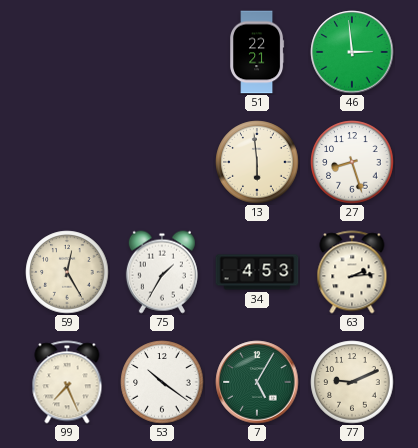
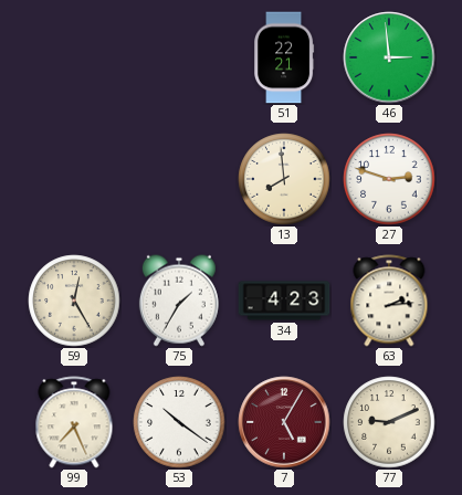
13: 5:59 -> 7:59
27: 8:27 -> 2:48
34: 4:53 -> 4:23
7 dial: green -> burgundy
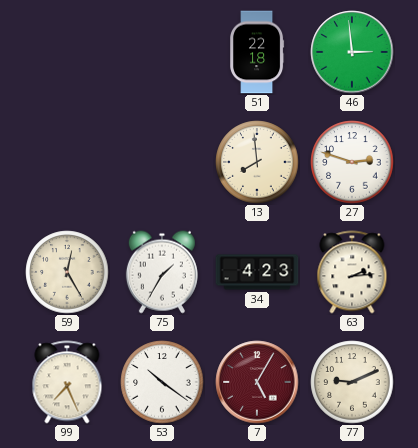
51: 22:21 -> 22:18
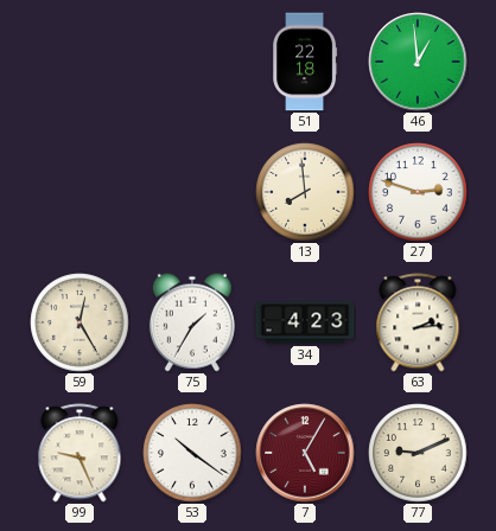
46: 2:59 -> 12:59
99: 7:26 -> 9:26
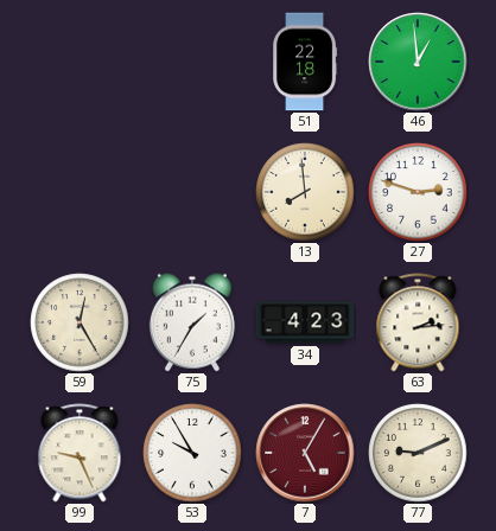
53: 10:21 -> 9:55
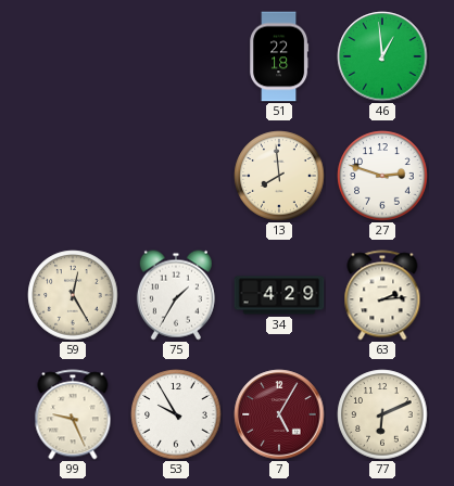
34: 4:23 -> 4:29
77: 9:11 -> 6:11
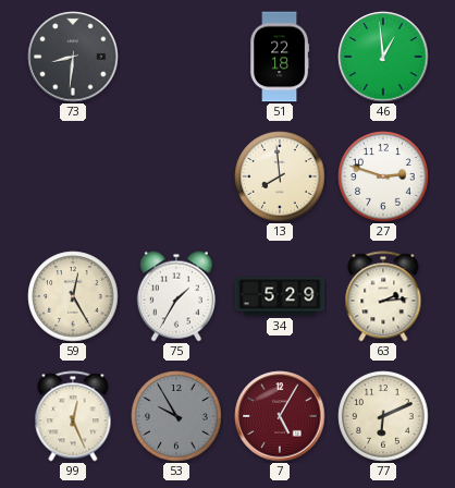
73: none -> 8:31
34: 4:29 -> 5:29
99: 9:26 -> 12:26
53 dial: white -> grey
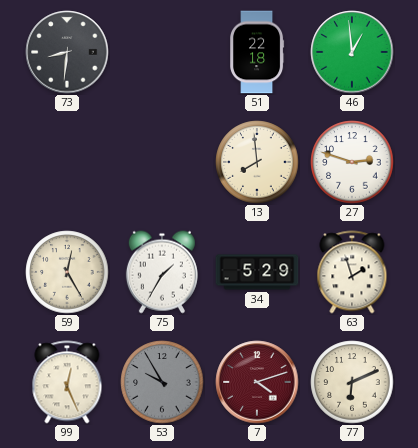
63: 2:14 -> 1:57
7: 5:05 -> 4:12
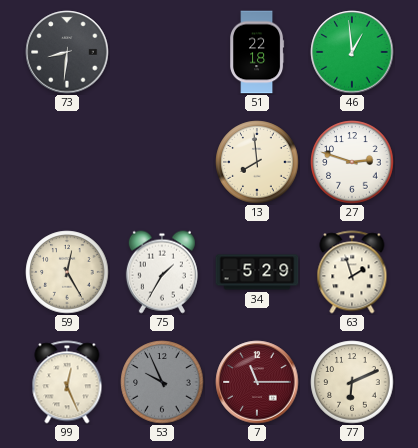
53: 9:55 -> 9:56
7: 4:12 -> 11:15
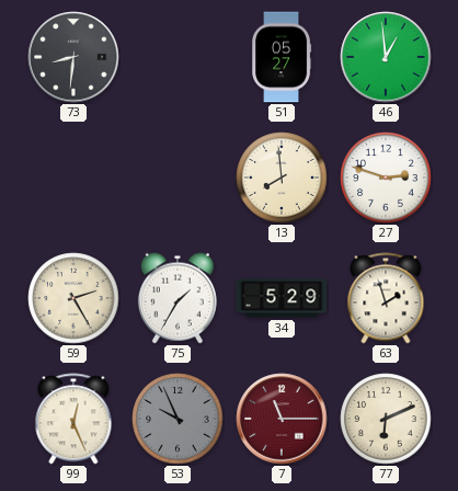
51: 22:18 -> 05:27
59: 12:25 -> 2:25
